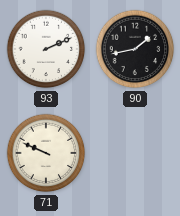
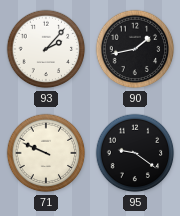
93: 2:11 -> 2:07
95: none -> 9:21
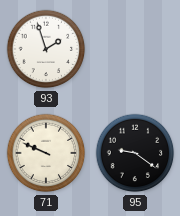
93: 2:07 -> 1:57
90: 1:43 -> none
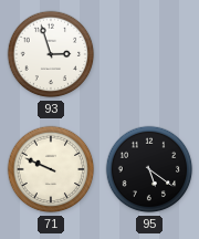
93: 1:57 -> 2:57
95: 9:21 -> 5:21
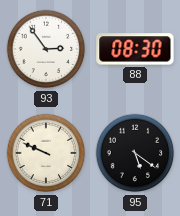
93: 2:57 -> 2:54
88: none -> 08:30
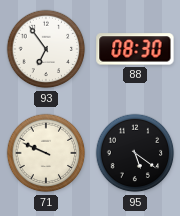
93: 2:54 -> 6:54
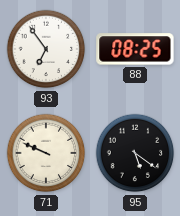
88: 08:30 -> 08:25
